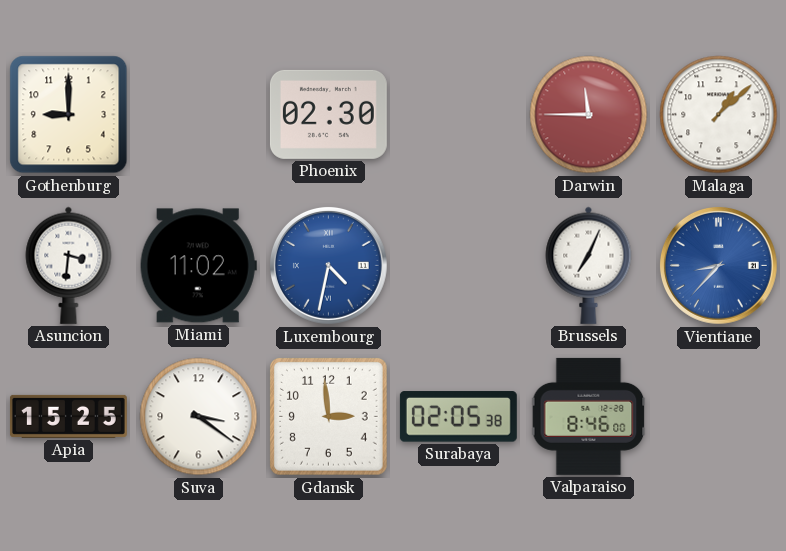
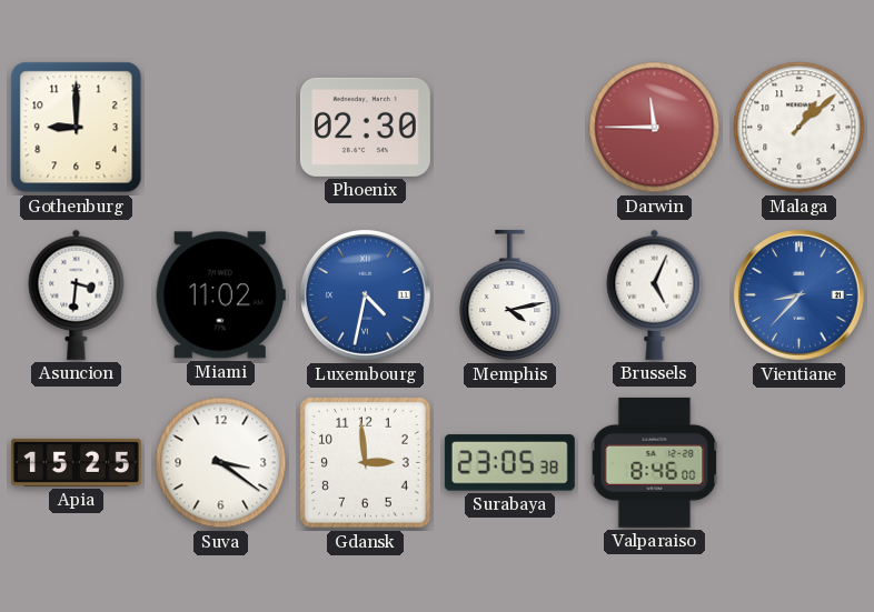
Memphis: none -> 4:13
Brussels: 7:04 -> 5:04
Surabaya: 02:05 -> 23:05
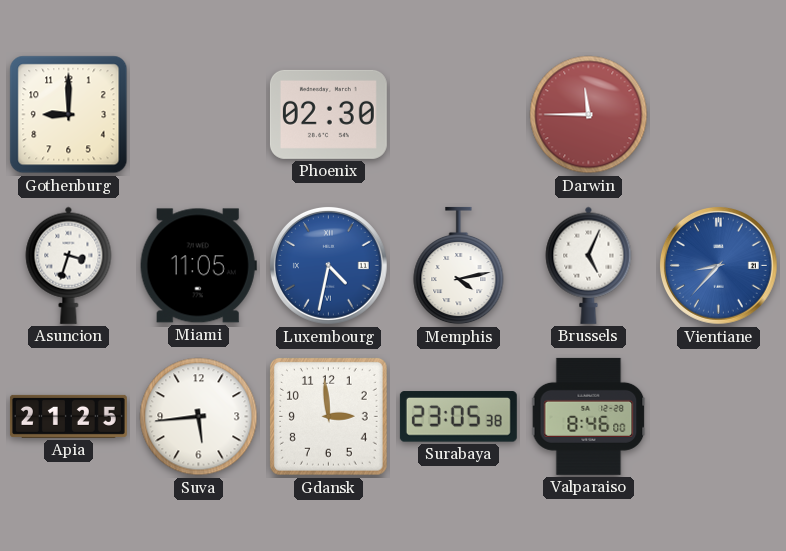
Malaga: 1:08 -> none
Asuncion: 3:31 -> 3:33
Miami: 11:02 -> 11:05
Apia: 15:25 -> 21:25
Suva: 3:21 -> 5:44
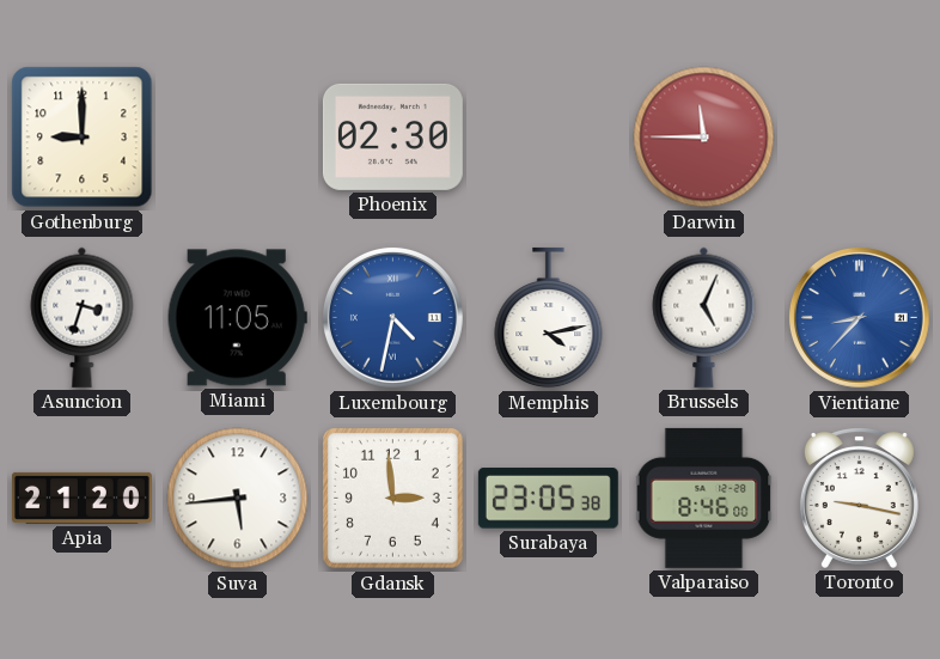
Apia: 21:25 -> 21:20
Toronto: none -> 9:17
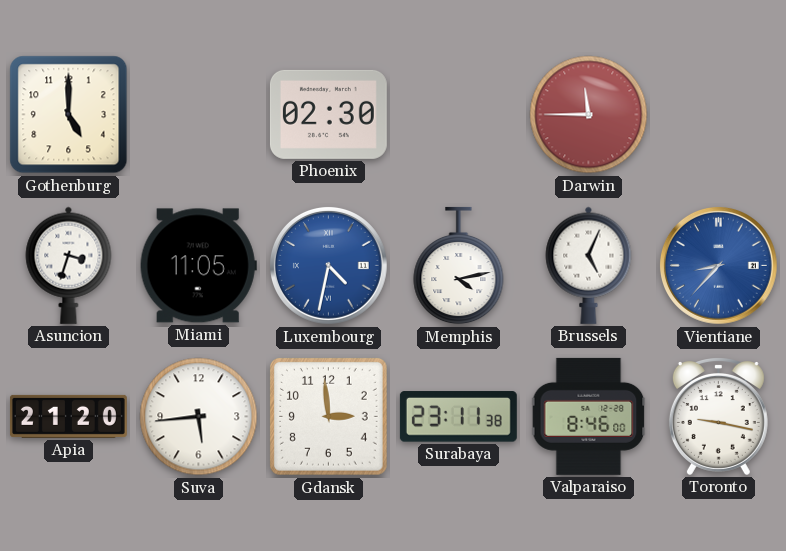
Gothenburg: 9:00 -> 5:00
Surabaya: 23:05 -> 23:11
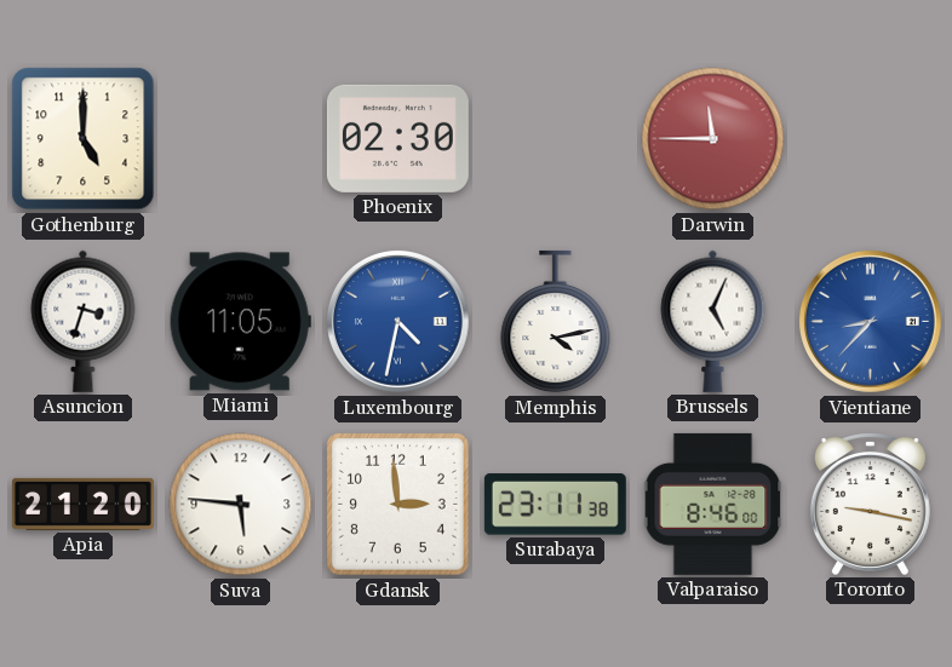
Suva: 5:44 -> 5:46
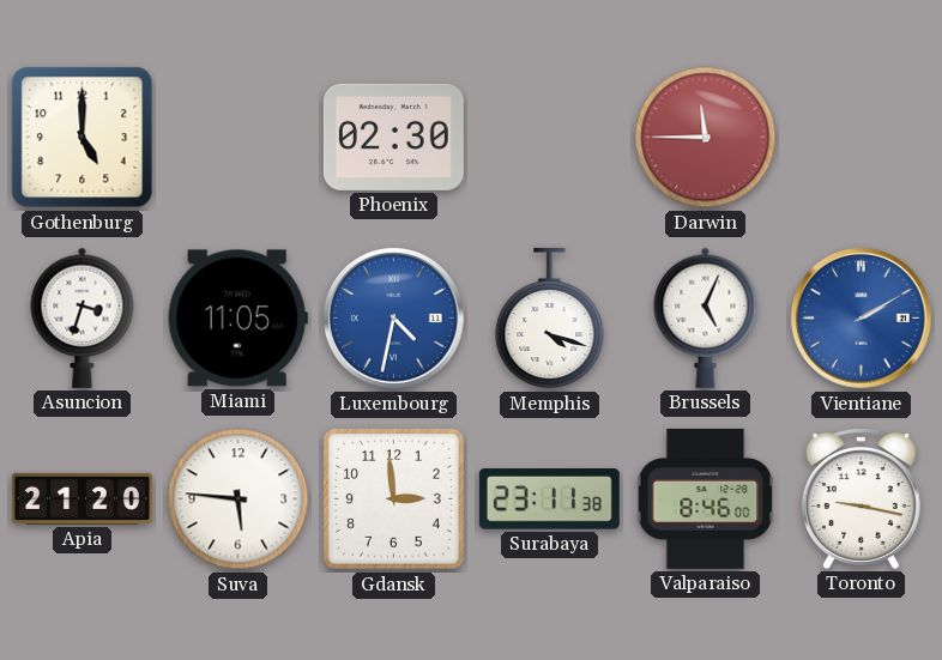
Memphis: 4:13 -> 4:18
Vientiane: 8:37 -> 2:10
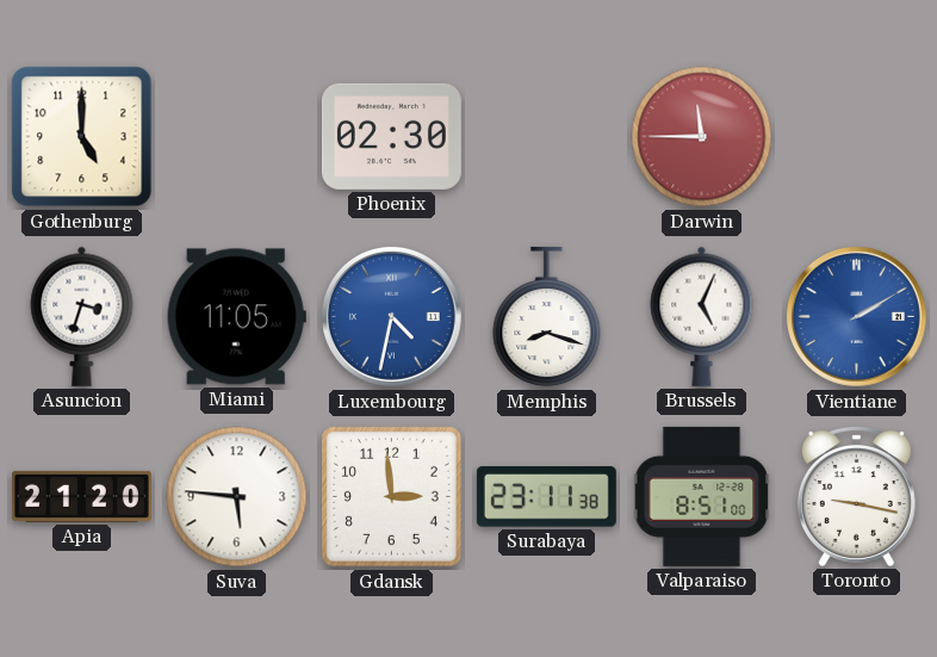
Memphis: 4:18 -> 8:18
Valparaiso: 8:46 -> 8:51
